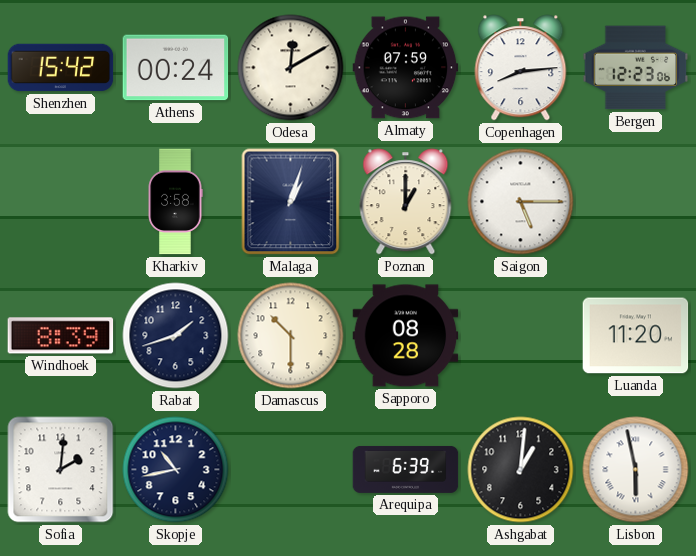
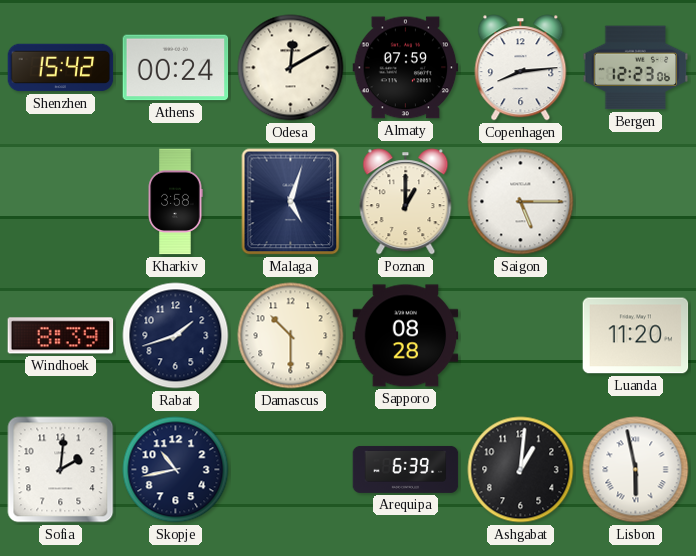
Malaga: 1:03 -> 5:03
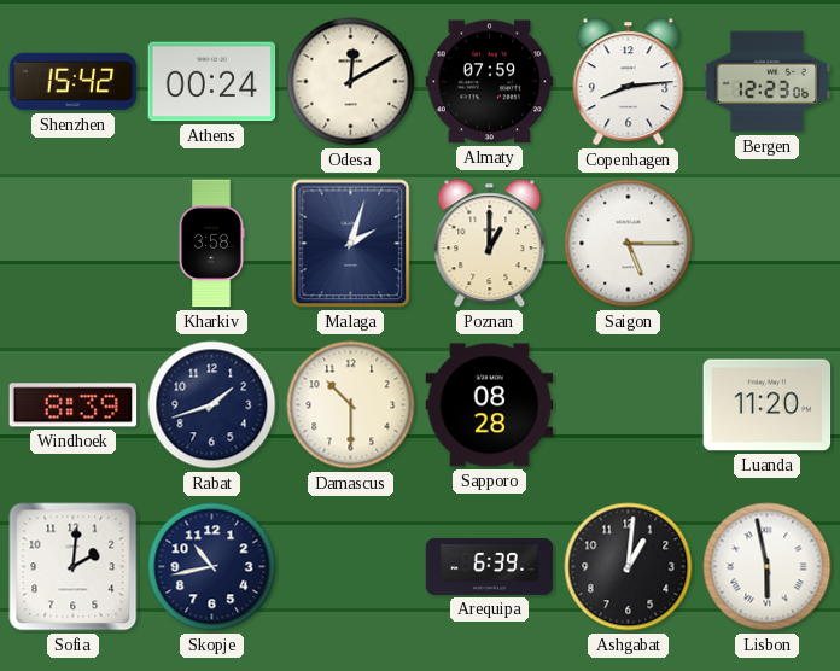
Malaga: 5:03 -> 2:03
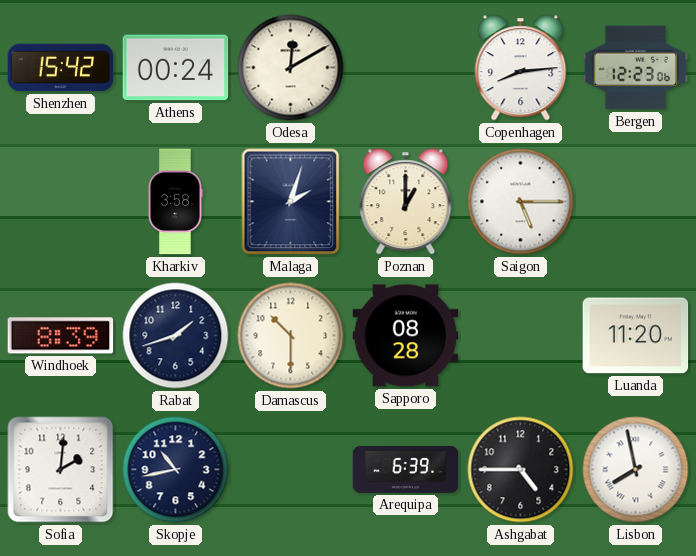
Almaty: 07:59 -> none
Ashgabat: 1:01 -> 4:45
Lisbon: 5:58 -> 7:58
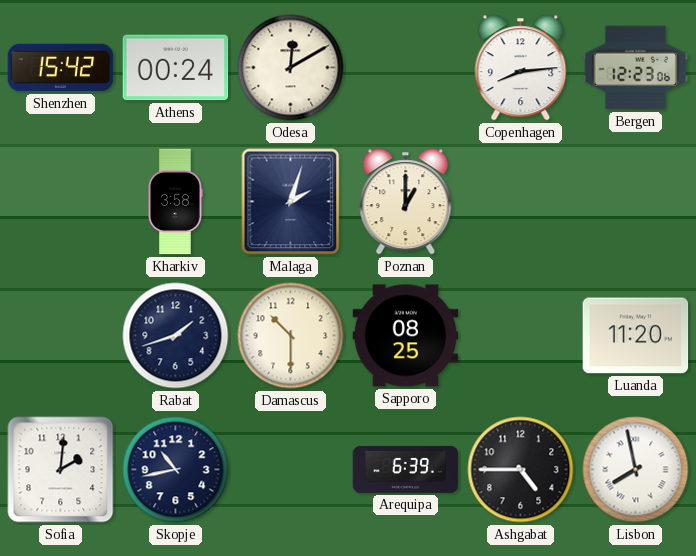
Saigon: 5:15 -> none
Windhoek: 8:39 -> none
Sapporo: 08:28 -> 08:25
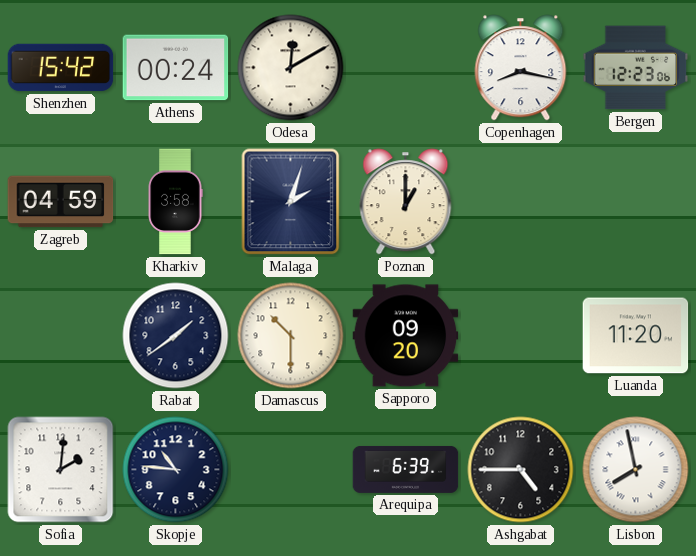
Copenhagen: 8:14 -> 8:17
Zagreb: none -> 04:59
Rabat: 1:42 -> 1:39
Sapporo: 08:25 -> 09:20
Skopje: 10:43 -> 10:46
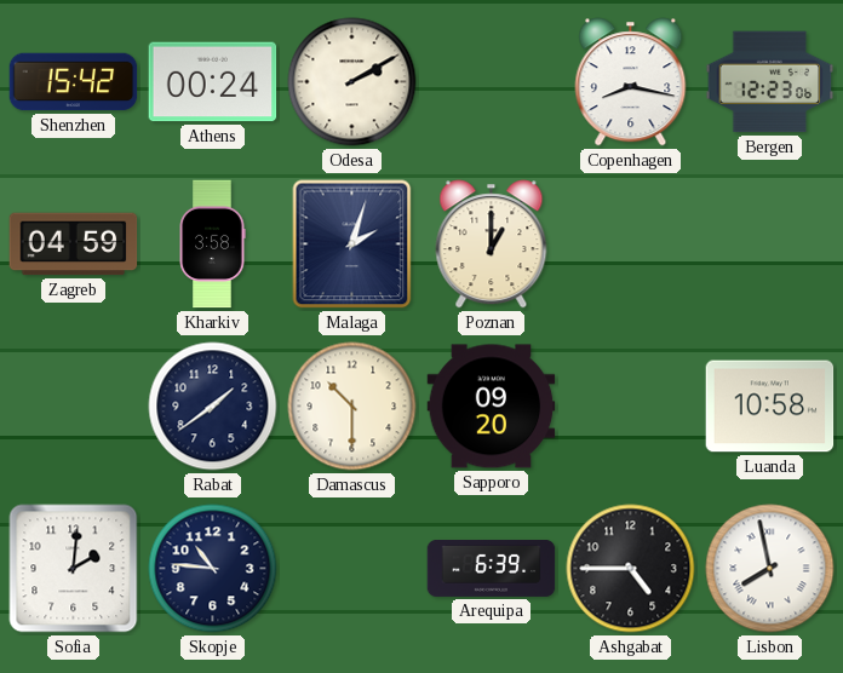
Odesa: 12:10 -> 2:10
Luanda: 11:20 -> 10:58
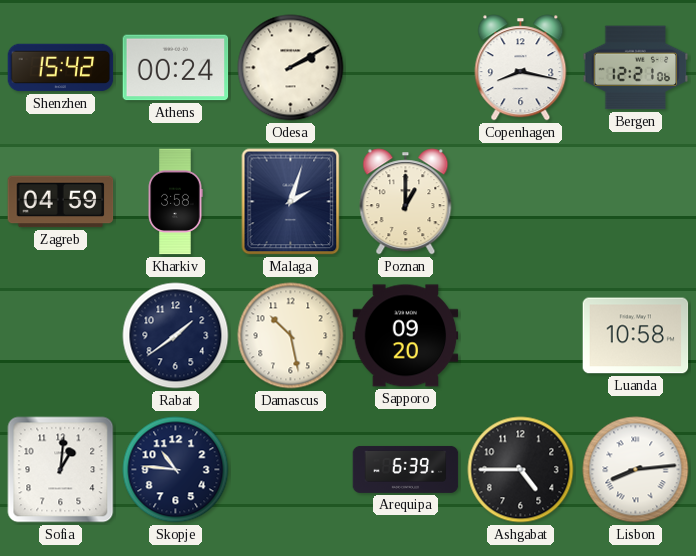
Bergen: 12:23 -> 12:21
Damascus: 10:30 -> 10:28
Sofia: 2:01 -> 1:01
Lisbon: 7:58 -> 8:14
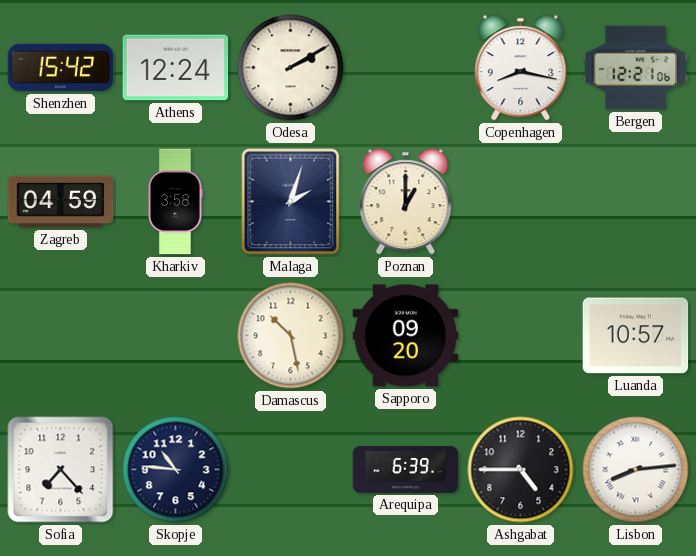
Athens: 00:24 -> 12:24
Rabat: 1:39 -> none
Luanda: 10:58 -> 10:57
Sofia: 1:01 -> 7:23
